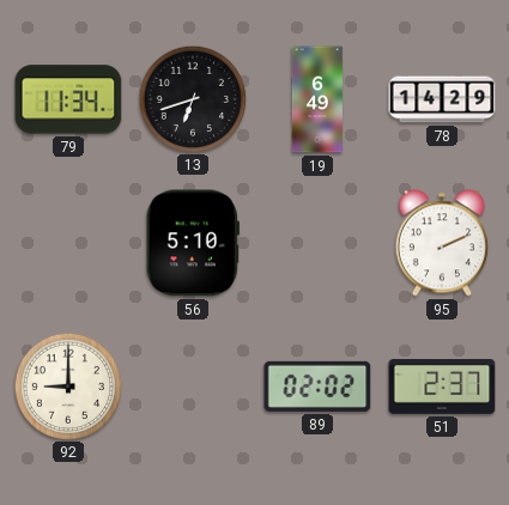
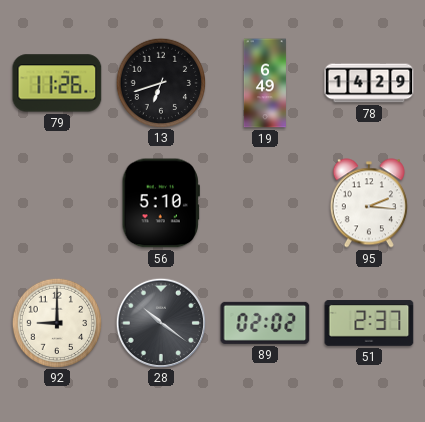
79: 11:34 -> 11:26
95: 2:11 -> 2:16
28: none -> 10:21
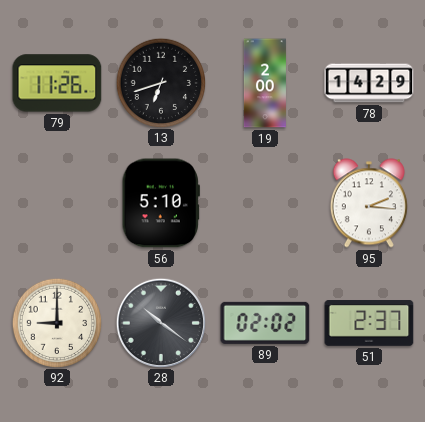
19: 6:49 -> 2:00
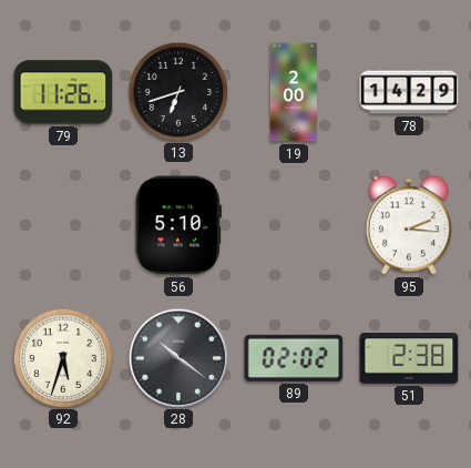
92: 9:00 -> 5:33
51: 2:37 -> 2:38
